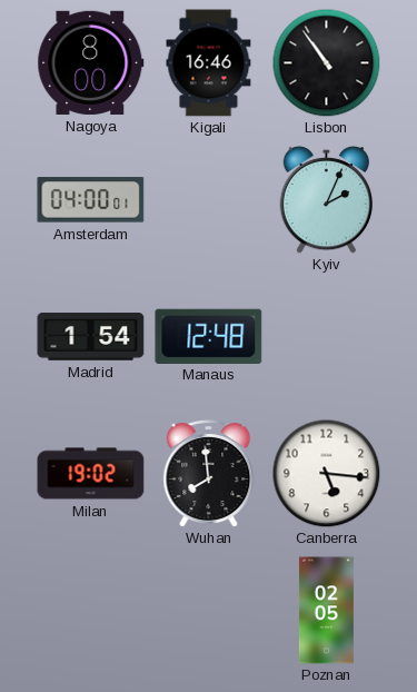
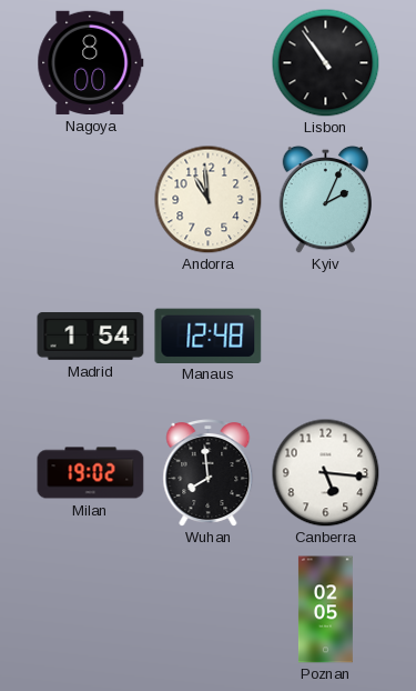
Kigali: 16:46 -> none
Amsterdam: 04:00 -> none
Andorra: none -> 10:59
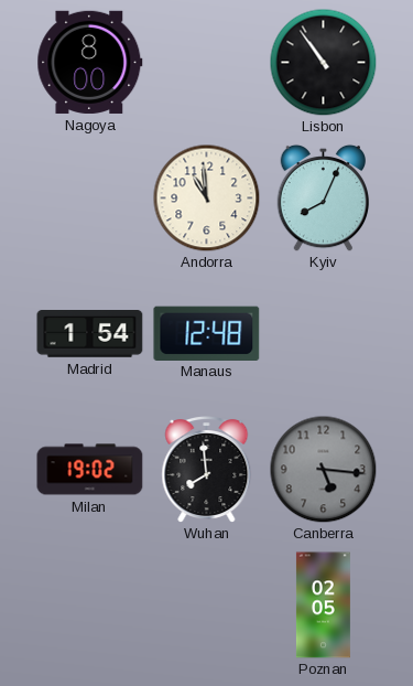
Kyiv: 2:04 -> 8:04
Canberra dial: white -> grey
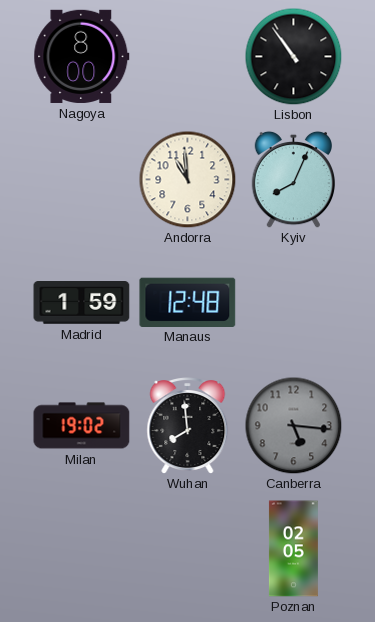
Madrid: 1:54 -> 1:59
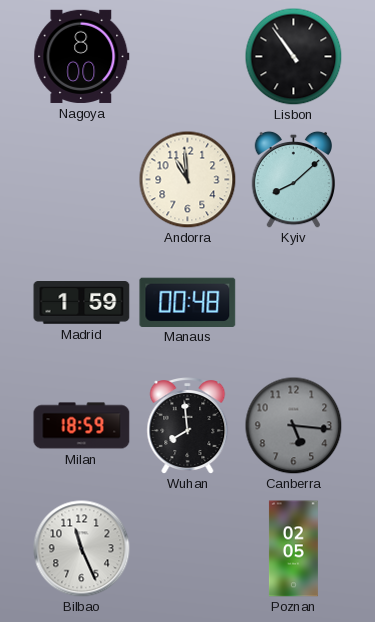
Kyiv: 8:04 -> 8:08
Manaus: 12:48 -> 00:48
Milan: 19:02 -> 18:59
Bilbao: none -> 11:26
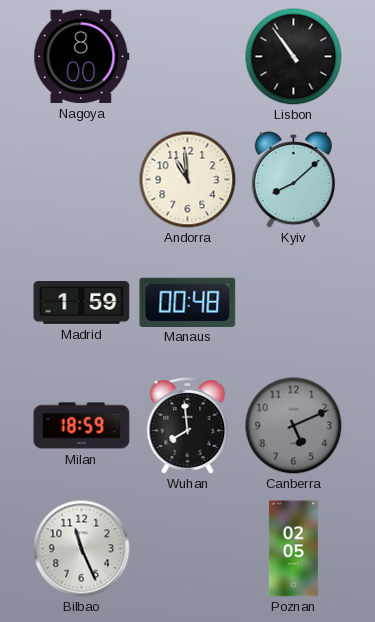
Canberra: 5:16 -> 5:11
